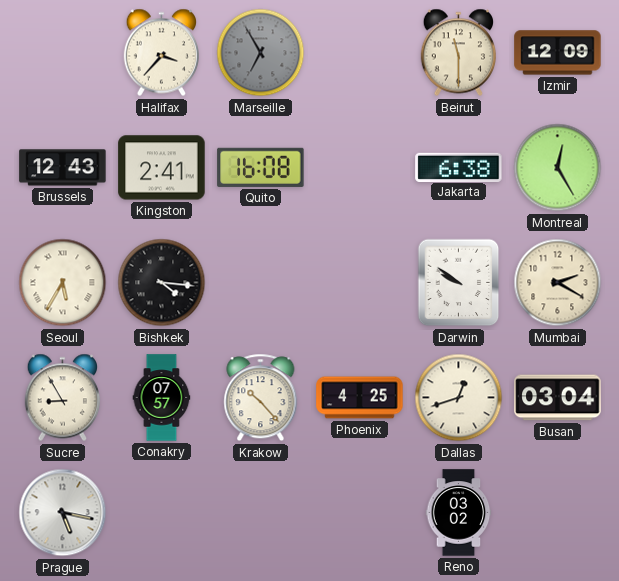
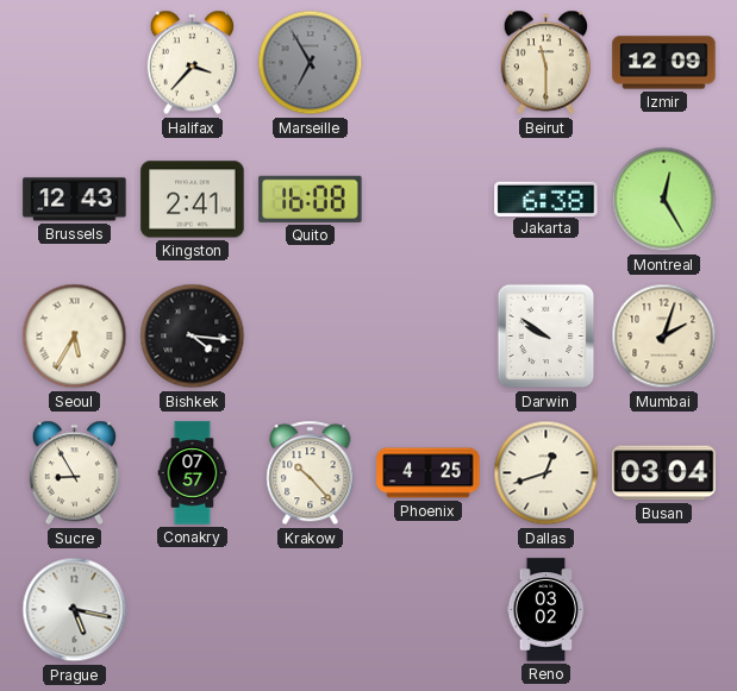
Mumbai: 2:20 -> 2:03
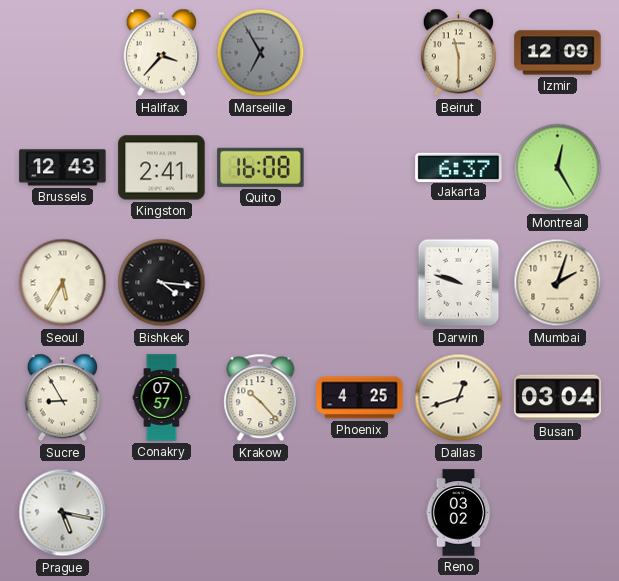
Jakarta: 6:38 -> 6:37
Darwin: 9:51 -> 9:48
